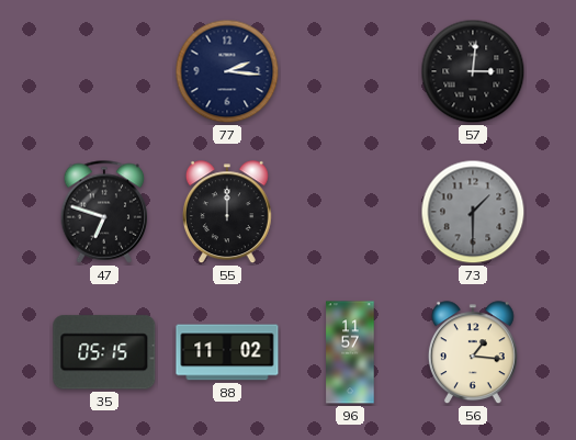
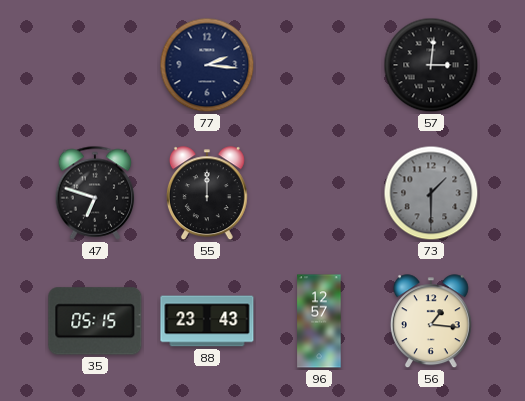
88: 11:02 -> 23:43
96: 11:57 -> 12:57
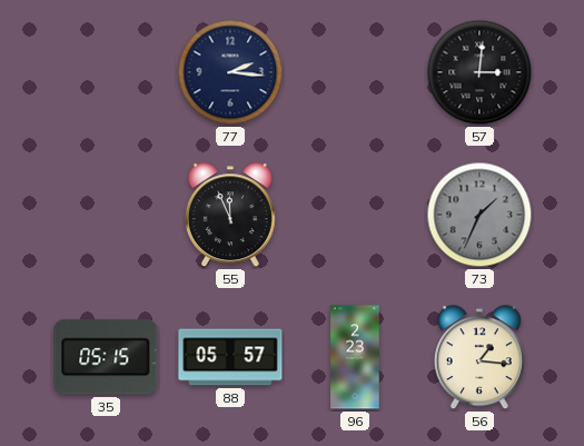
47: 6:48 -> none
55: 12:00 -> 11:56
73: 1:30 -> 1:34
88: 23:43 -> 05:57
96: 12:57 -> 2:23
